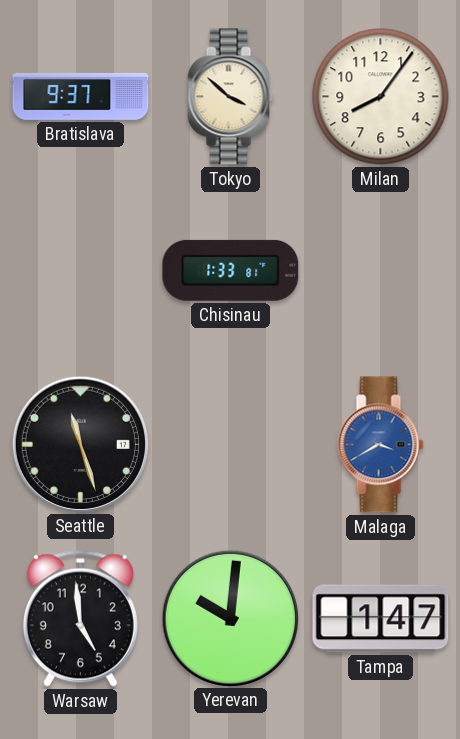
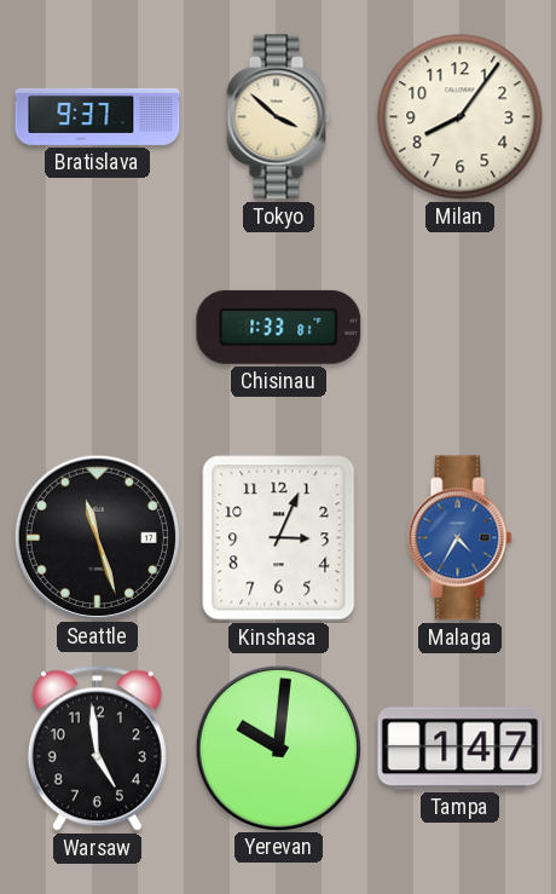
Kinshasa: none -> 3:04
Malaga: 3:40 -> 4:35
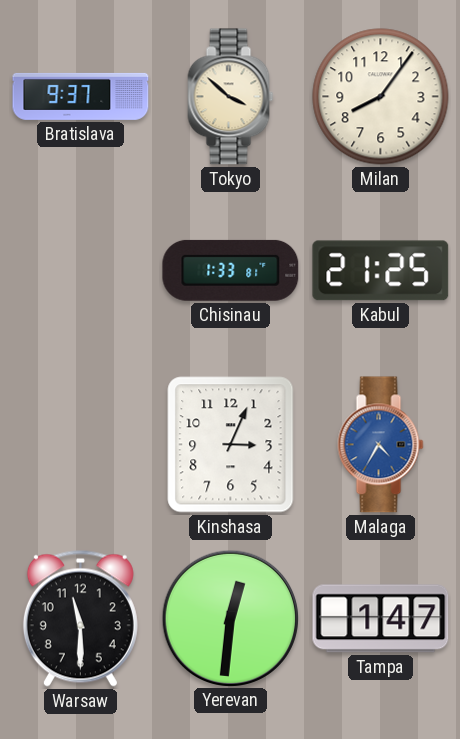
Kabul: none -> 21:25
Seattle: 11:27 -> none
Warsaw: 4:59 -> 11:30
Yerevan: 10:01 -> 12:31
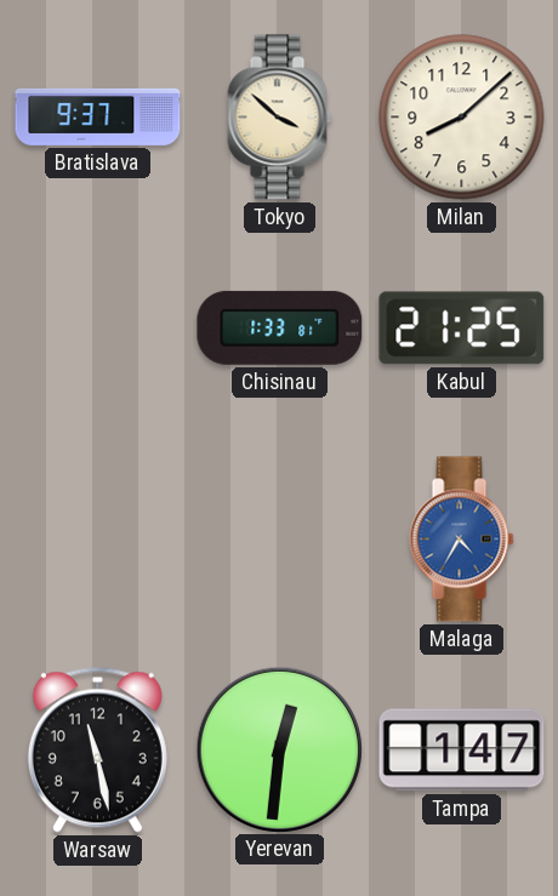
Milan: 8:06 -> 8:08
Kinshasa: 3:04 -> none
Warsaw: 11:30 -> 11:28
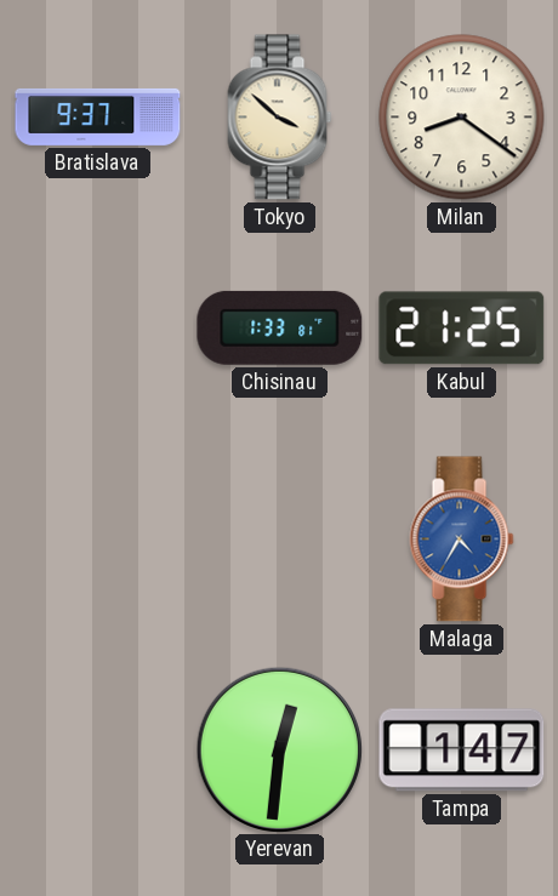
Milan: 8:08 -> 8:21
Warsaw: 11:28 -> none
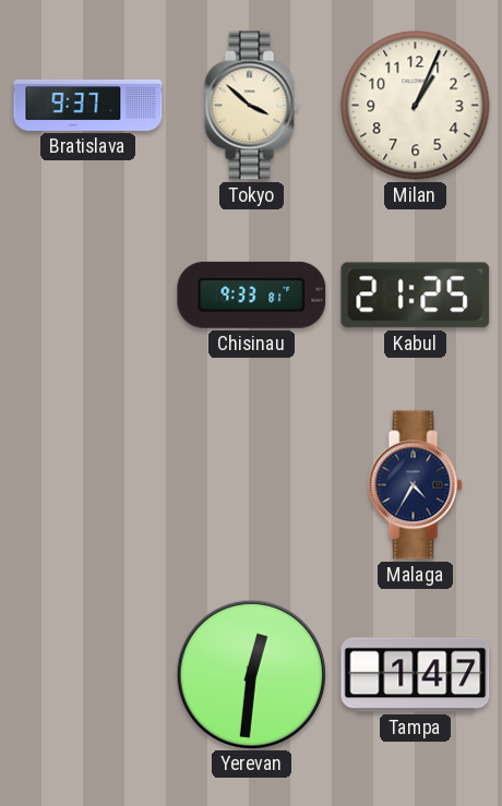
Milan: 8:21 -> 1:04
Chisinau: 1:33 -> 9:33
Malaga dial: blue -> navy
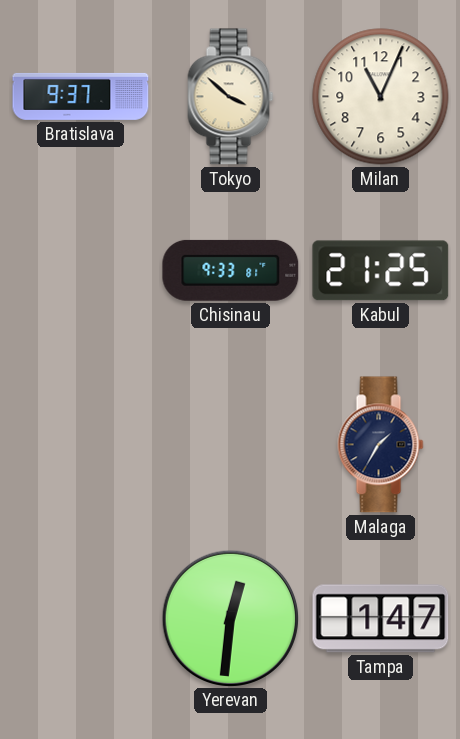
Milan: 1:04 -> 11:04
Malaga: 4:35 -> 1:35
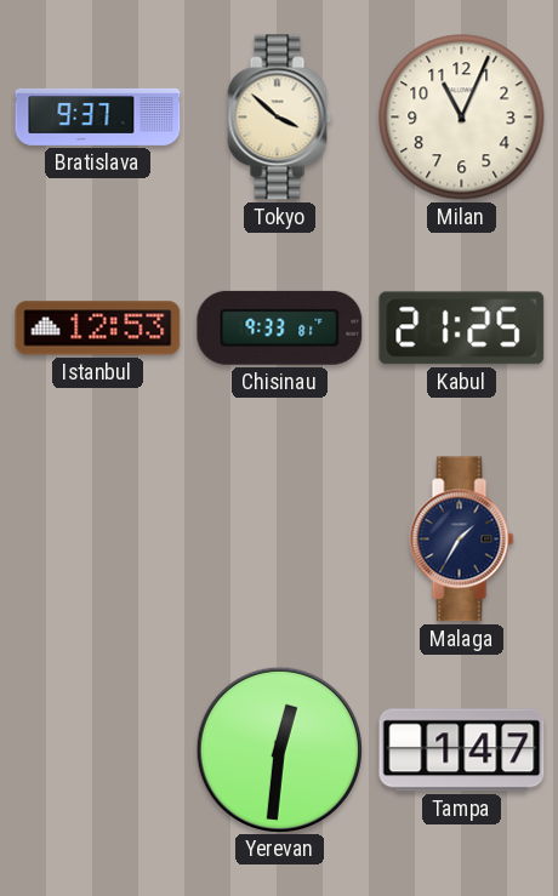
Istanbul: none -> 12:53
